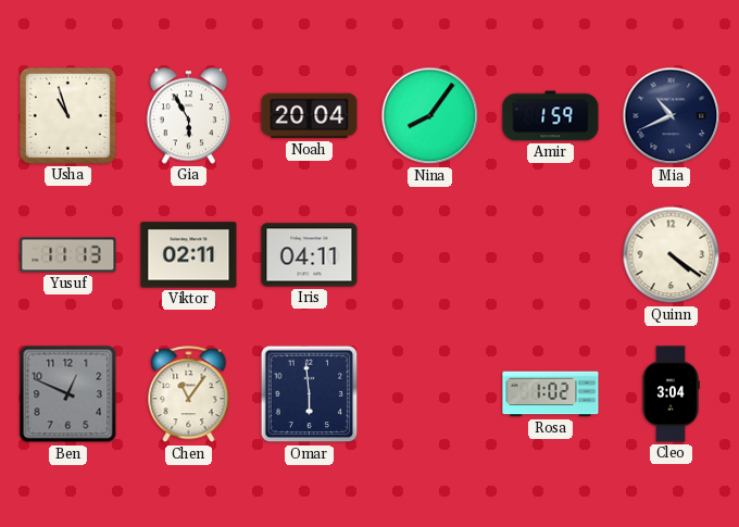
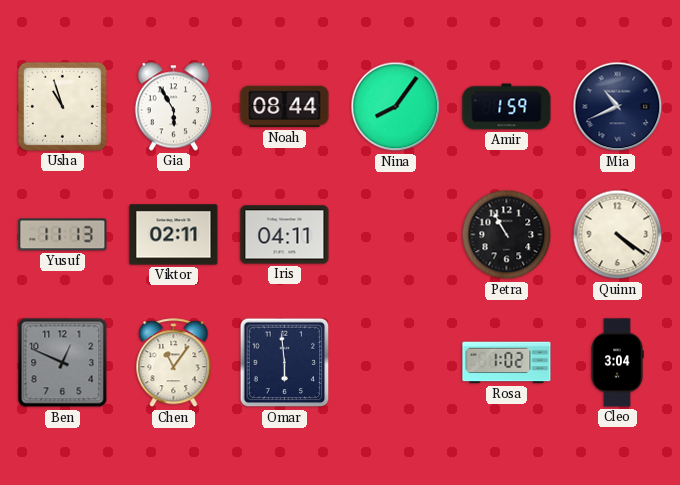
Noah: 20:04 -> 08:44
Petra: none -> 10:55
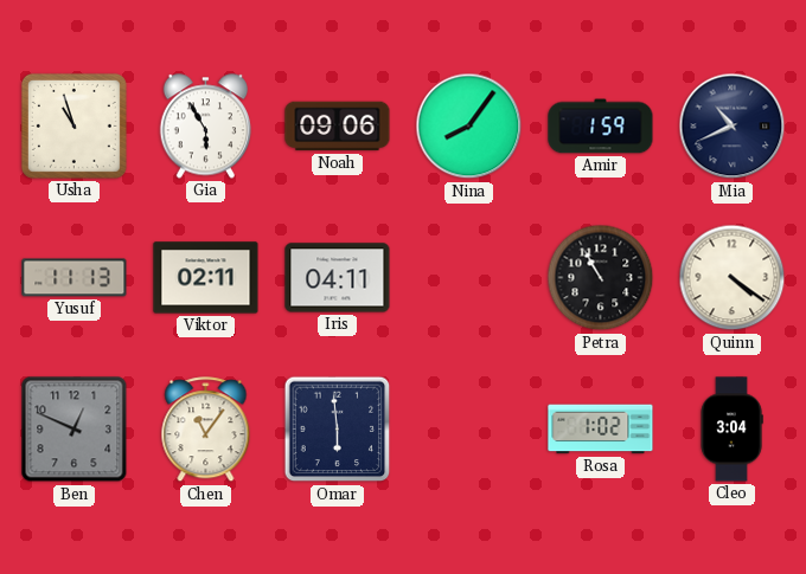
Noah: 08:44 -> 09:06
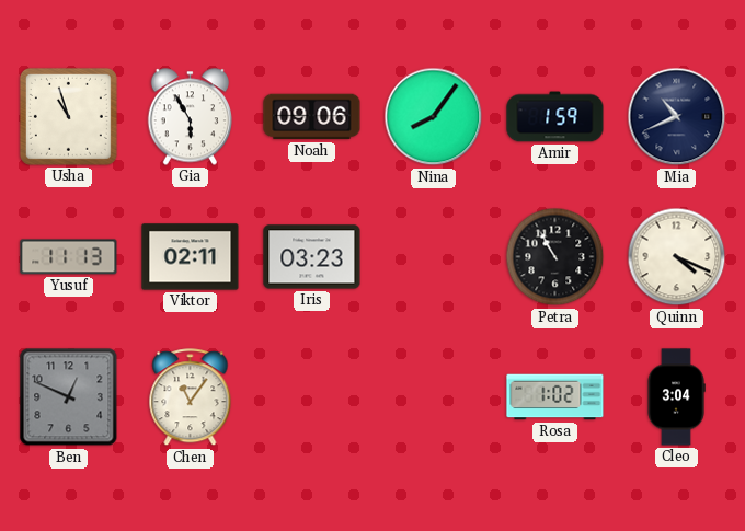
Iris: 04:11 -> 03:23
Quinn: 4:21 -> 4:19
Omar: 5:59 -> none
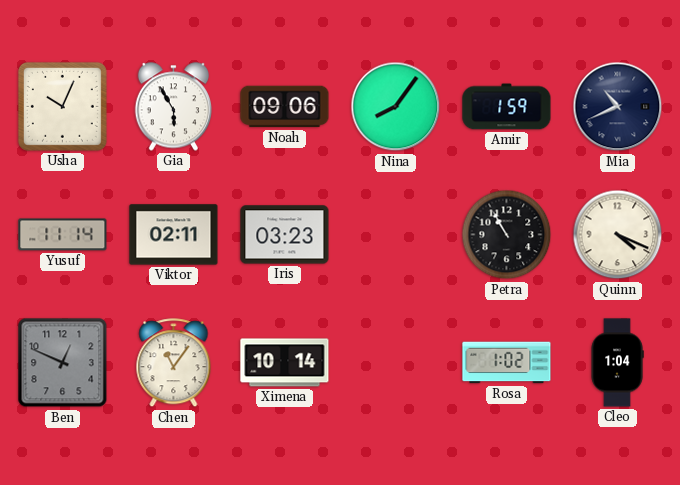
Usha: 10:57 -> 10:04
Yusuf: 11:13 -> 11:14
Ximena: none -> 10:14
Cleo: 3:04 -> 1:04
